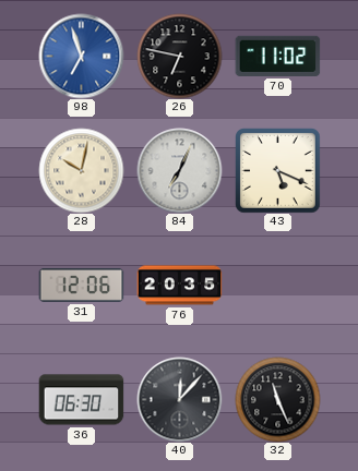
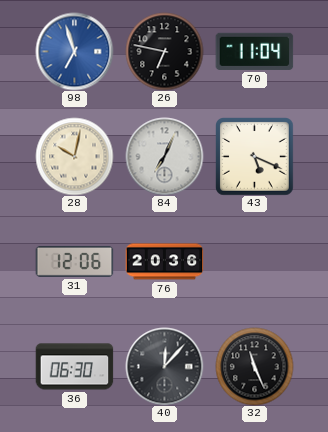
70: 11:02 -> 11:04
76: 20:35 -> 20:36
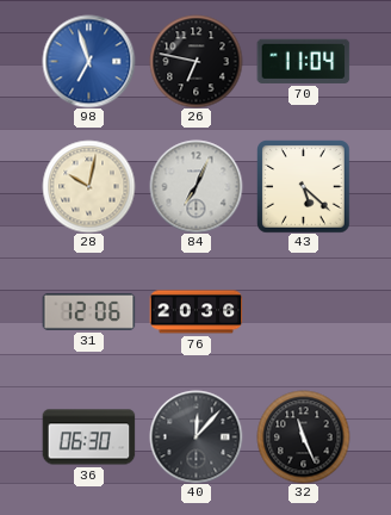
43: 5:19 -> 5:22
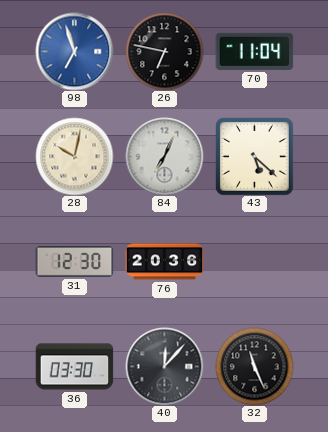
31: 12:06 -> 12:30
36: 06:30 -> 03:30
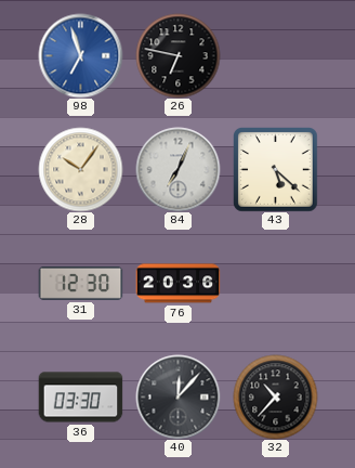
70: 11:04 -> none
28: 10:02 -> 10:06
32: 11:26 -> 10:37
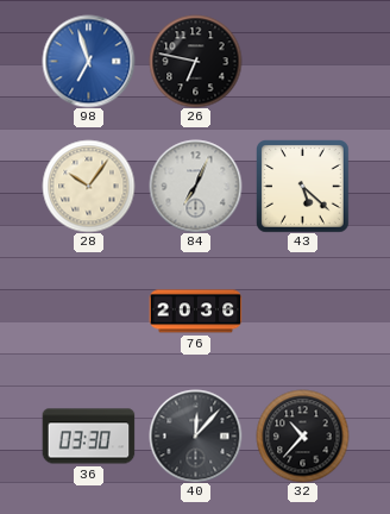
31: 12:30 -> none
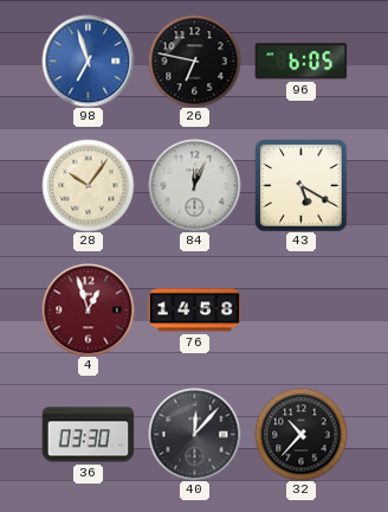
96: none -> 6:05
84: 7:04 -> 12:04
43: 5:22 -> 5:20
4: none -> 12:57
76: 20:36 -> 14:58
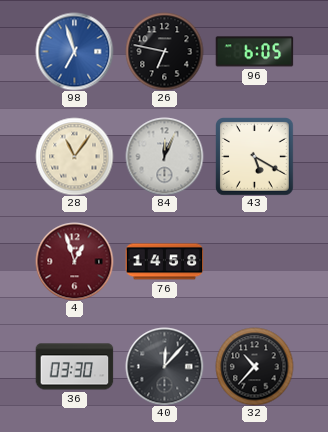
28: 10:06 -> 11:06
